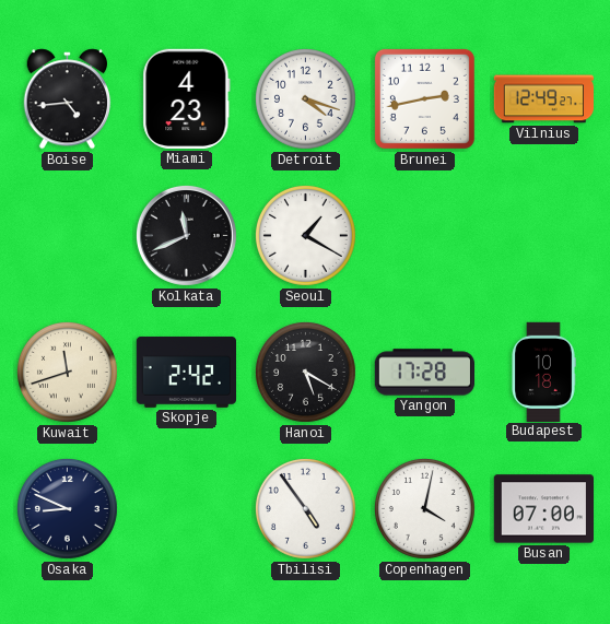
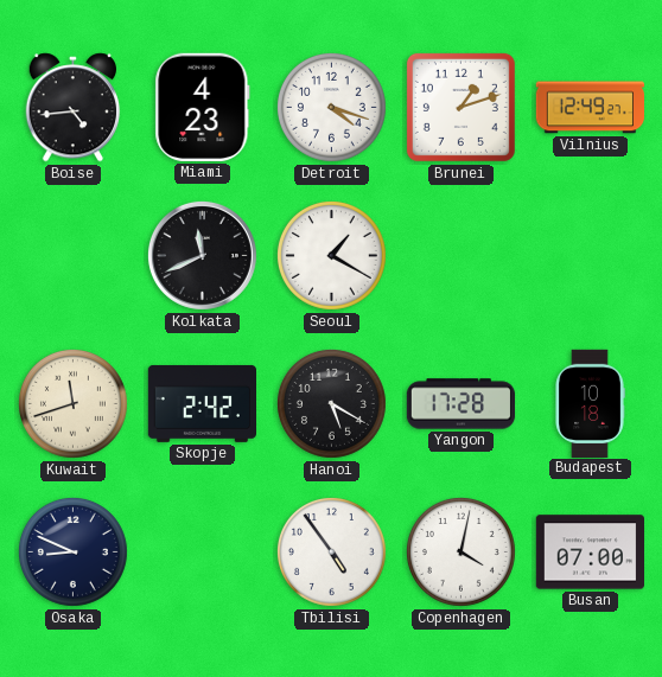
Brunei: 2:43 -> 1:12
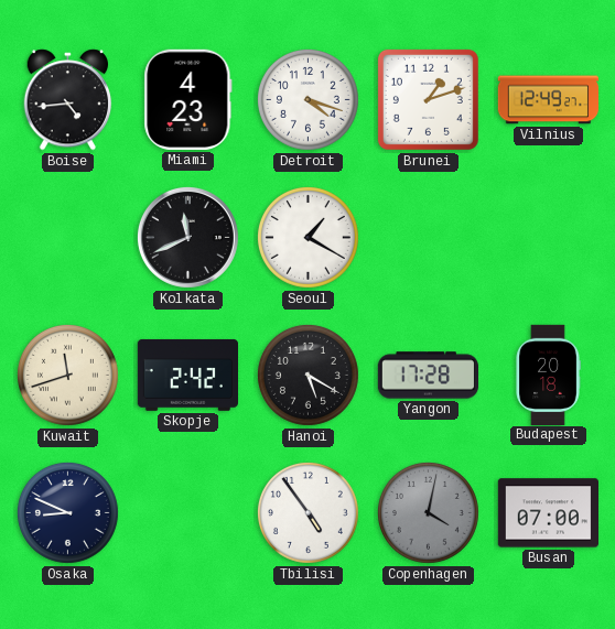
Budapest: 10:18 -> 20:18
Copenhagen dial: white -> grey
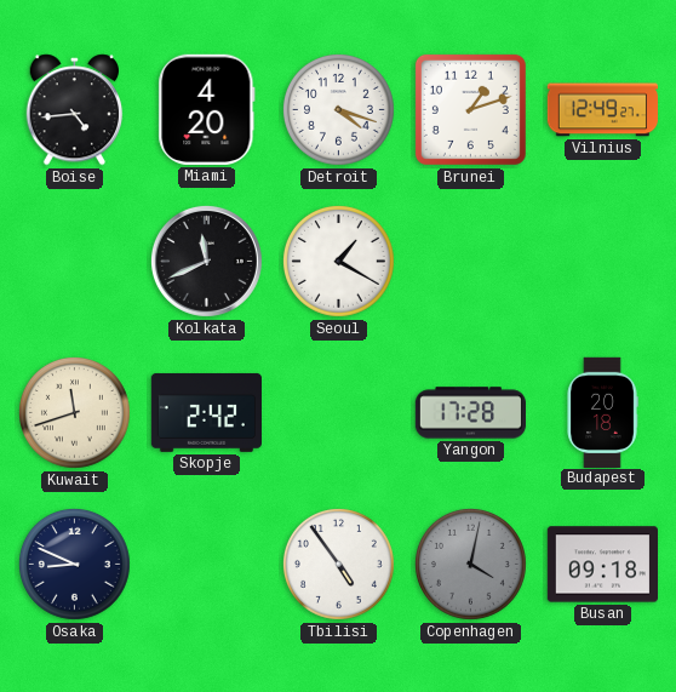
Miami: 4:23 -> 4:20
Hanoi: 5:20 -> none
Busan: 07:00 -> 09:18
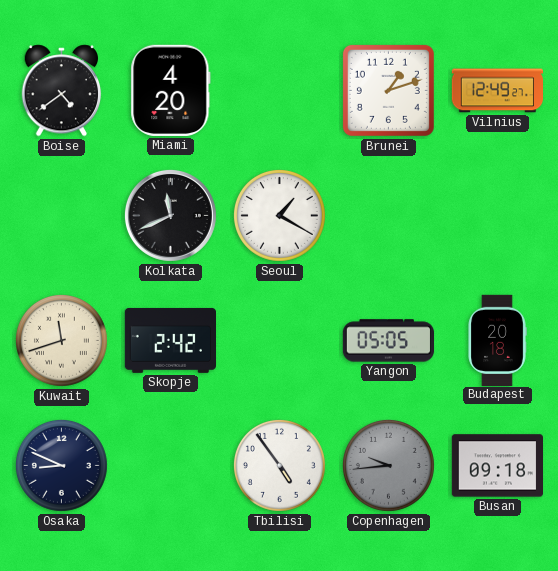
Boise: 4:44 -> 4:39
Detroit: 4:18 -> none
Yangon: 17:28 -> 05:05
Copenhagen: 4:02 -> 9:44
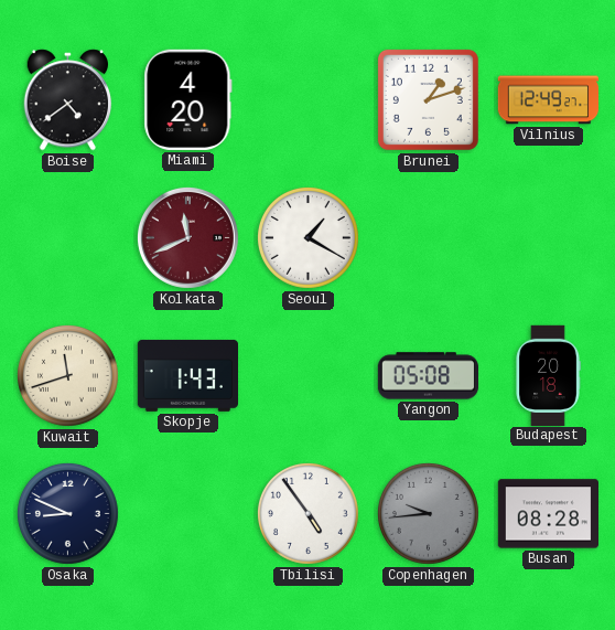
Kolkata dial: black -> burgundy
Skopje: 2:42 -> 1:43
Yangon: 05:05 -> 05:08
Busan: 09:18 -> 08:28
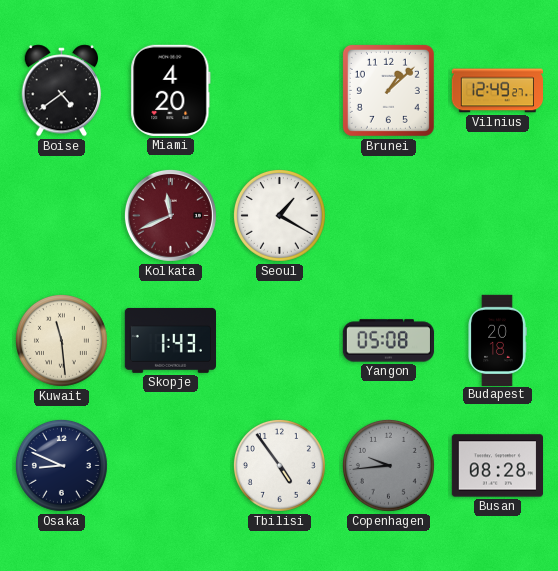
Brunei: 1:12 -> 1:08
Kuwait: 11:42 -> 11:29
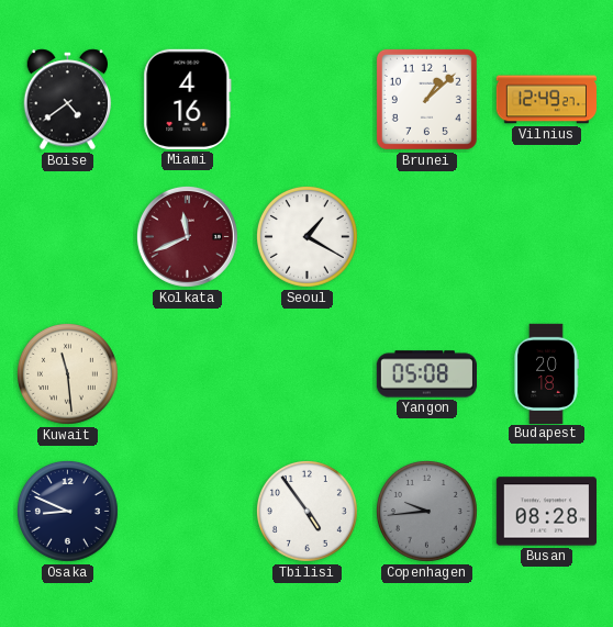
Miami: 4:20 -> 4:16
Skopje: 1:43 -> none
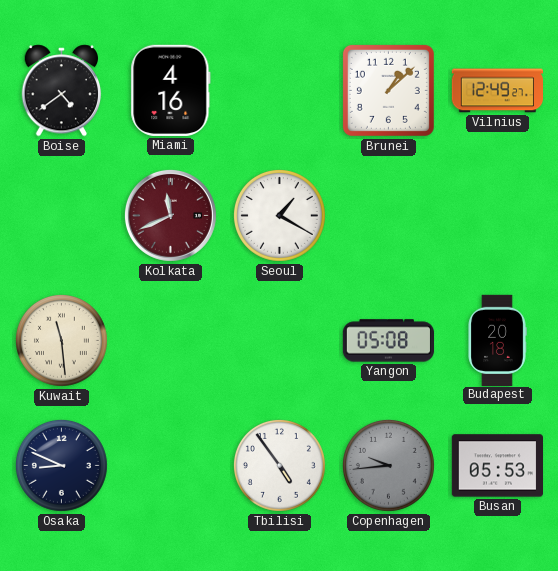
Busan: 08:28 -> 05:53
